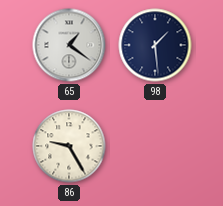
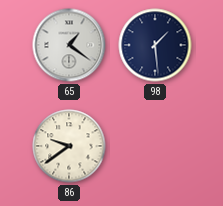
86: 9:25 -> 9:39
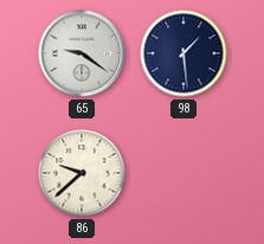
65: 1:21 -> 9:21
86: 9:39 -> 9:38
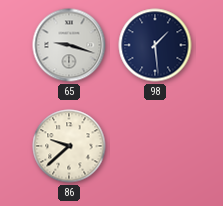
65: 9:21 -> 9:18
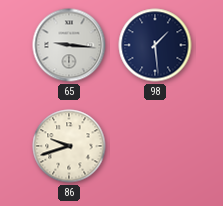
65: 9:18 -> 9:16
86: 9:38 -> 9:42
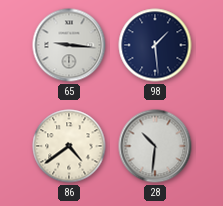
86: 9:42 -> 4:39
28: none -> 10:31
